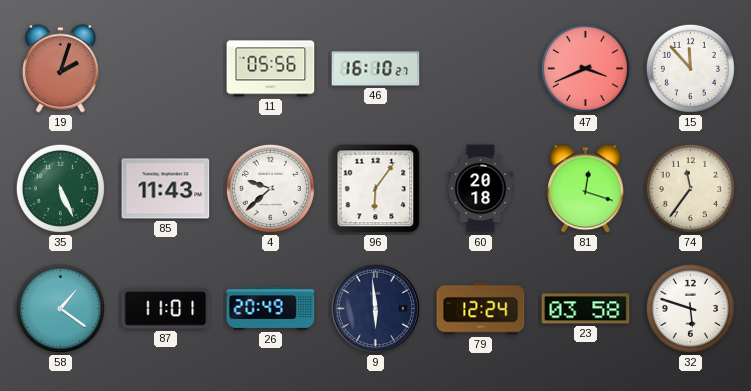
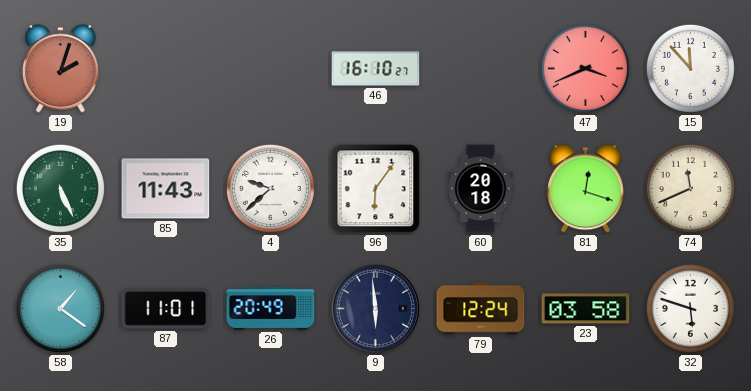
11: 05:56 -> none
74: 11:36 -> 11:41
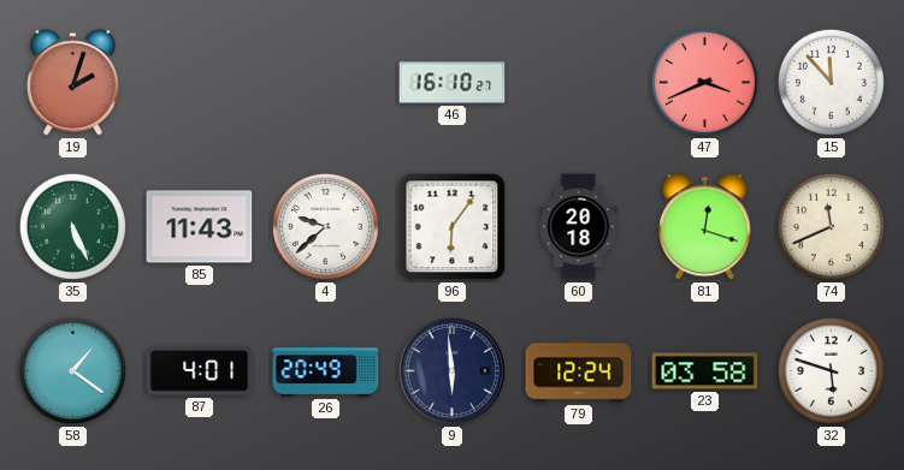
87: 11:01 -> 4:01
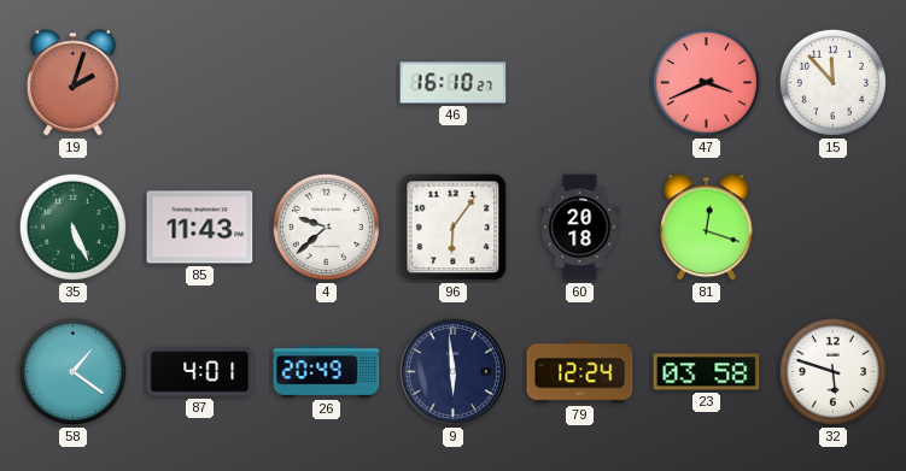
74: 11:41 -> none
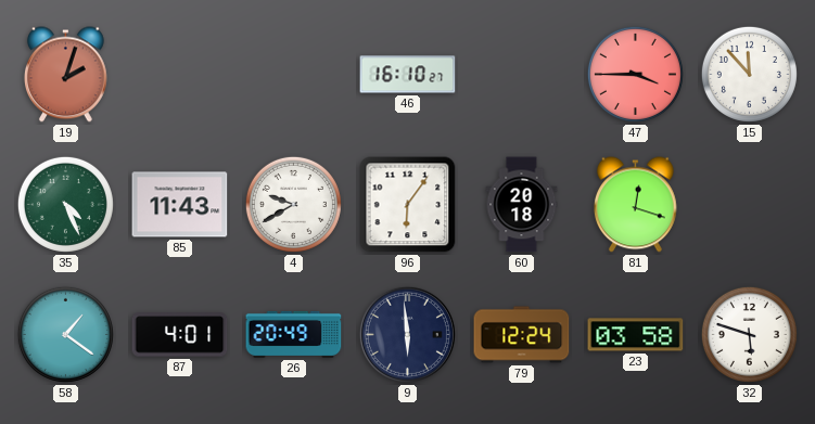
47: 3:41 -> 3:45
35: 5:26 -> 4:26
4: 9:38 -> 9:40
